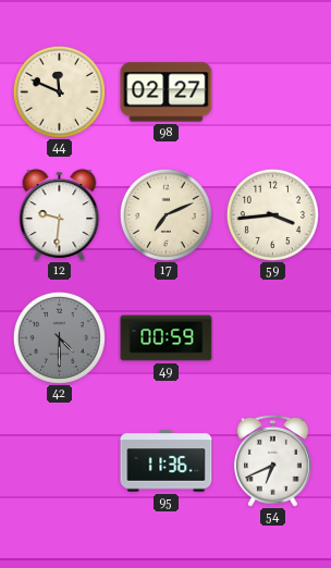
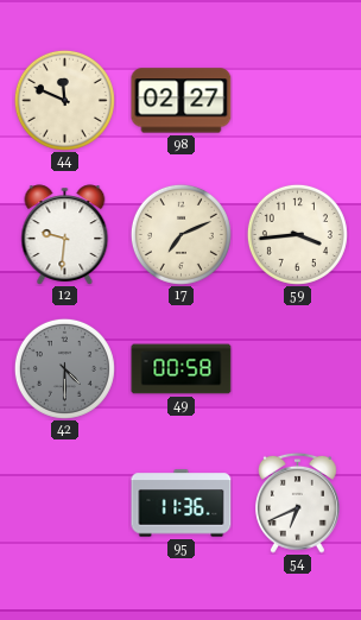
49: 00:59 -> 00:58
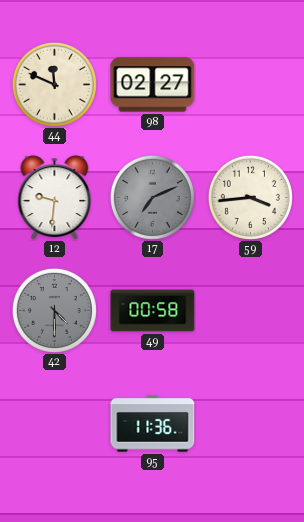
17 dial: cream -> grey
54: 6:41 -> none
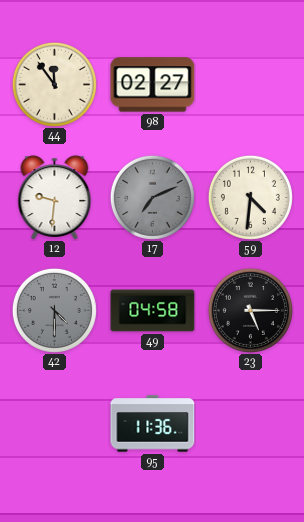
44: 11:49 -> 11:54
59: 3:44 -> 4:31
49: 00:58 -> 04:58
23: none -> 5:15
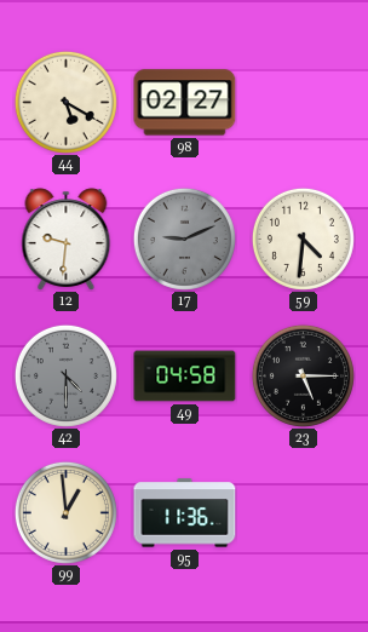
44: 11:54 -> 5:20
17: 7:11 -> 9:11
99: none -> 12:59
